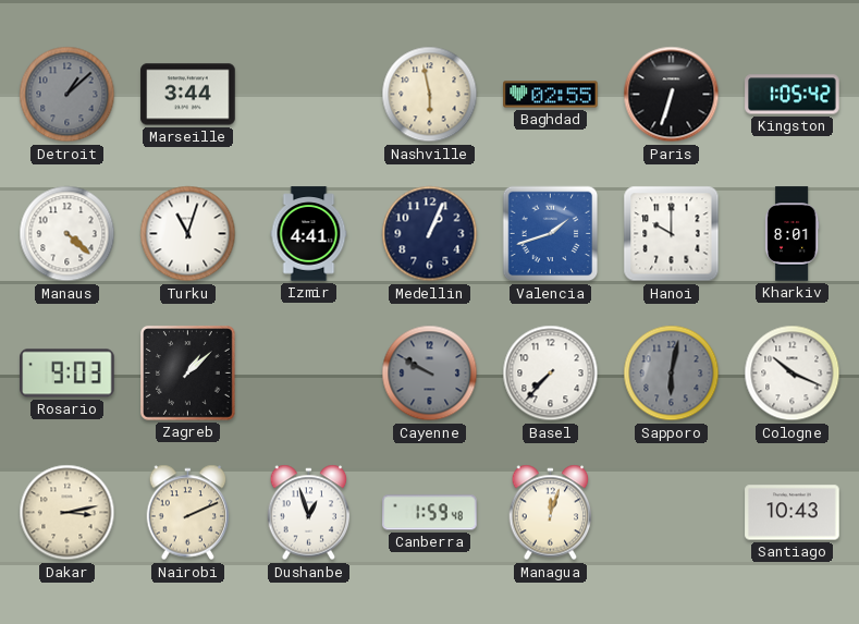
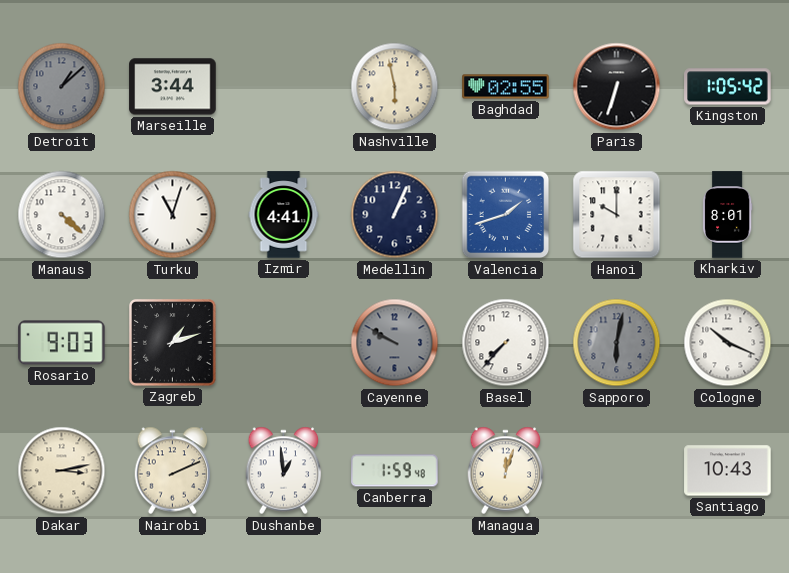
Zagreb: 1:08 -> 1:12
Dushanbe: 12:57 -> 12:59
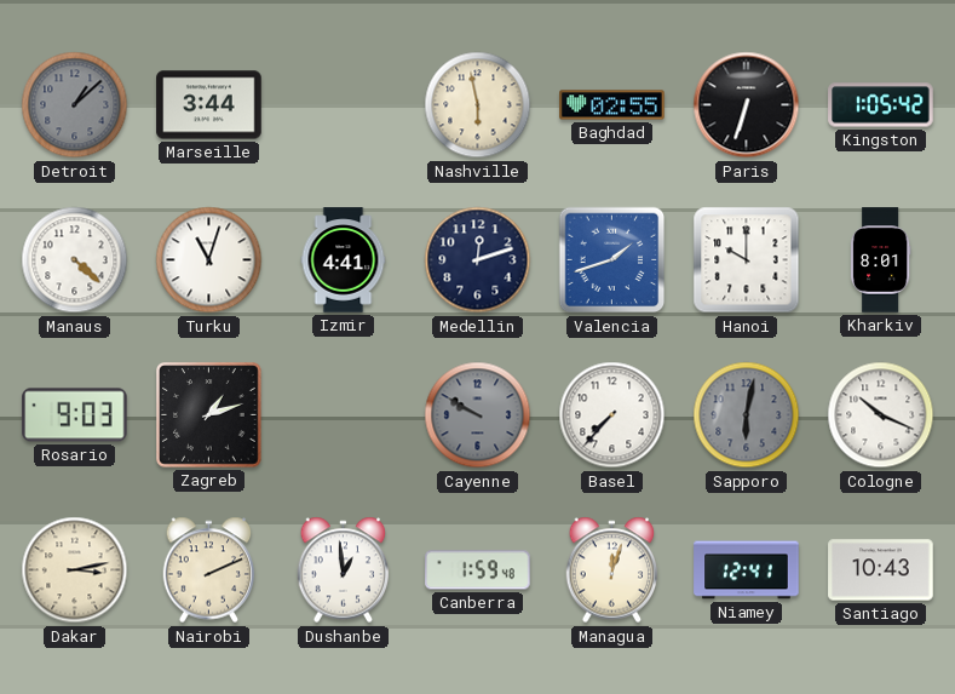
Medellin: 1:04 -> 12:12
Niamey: none -> 12:41
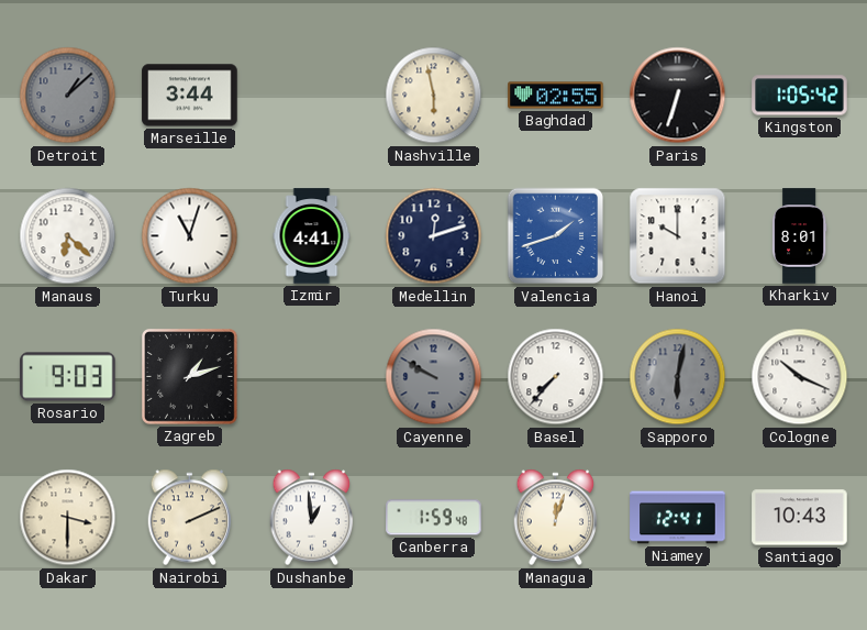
Manaus: 4:22 -> 6:22
Dakar: 3:13 -> 3:30
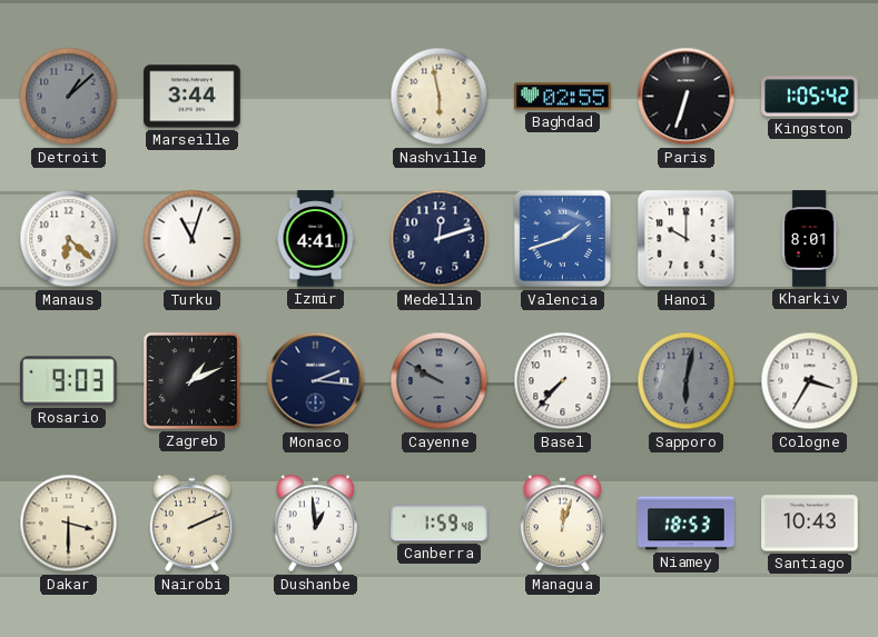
Zagreb: 1:12 -> 1:11
Monaco: none -> 2:16
Cologne: 10:19 -> 3:35
Niamey: 12:41 -> 18:53
